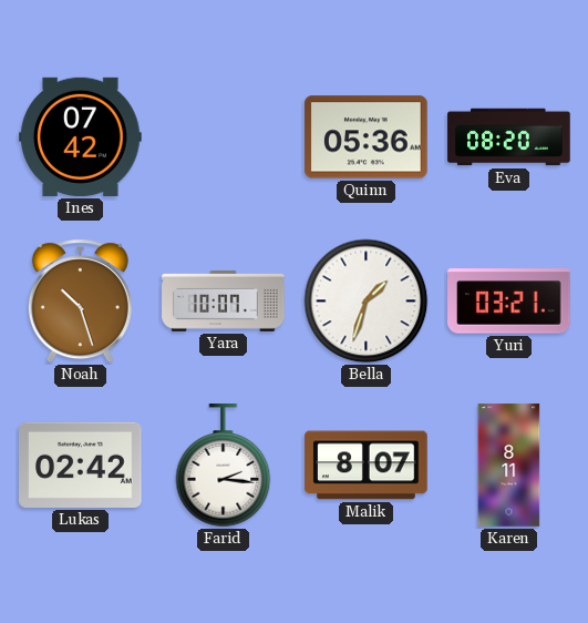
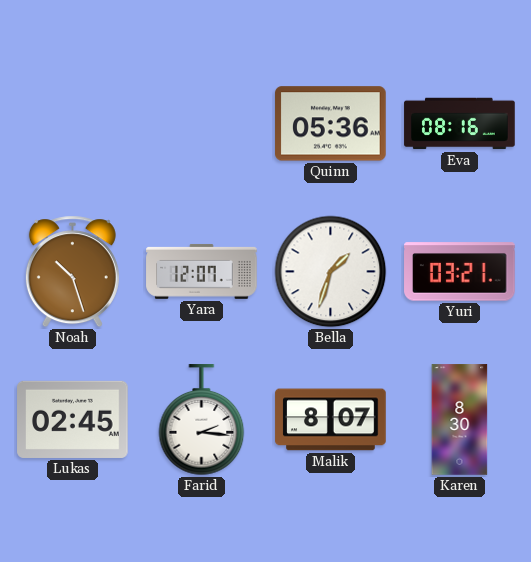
Ines: 07:42 -> none
Eva: 08:20 -> 08:16
Yara: 10:07 -> 12:07
Lukas: 02:42 -> 02:45
Karen: 8:11 -> 8:30
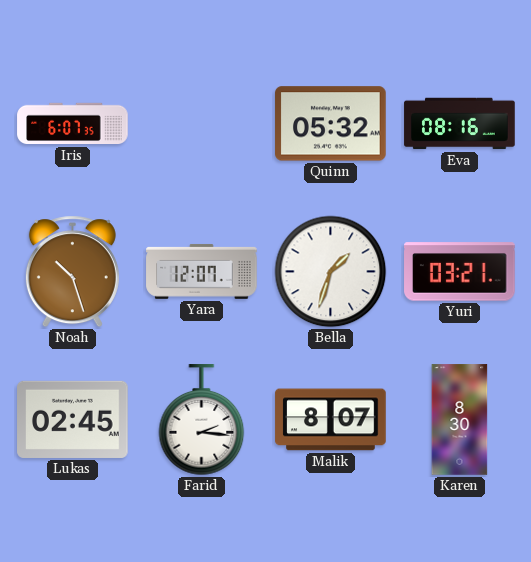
Iris: none -> 6:07
Quinn: 05:36 -> 05:32
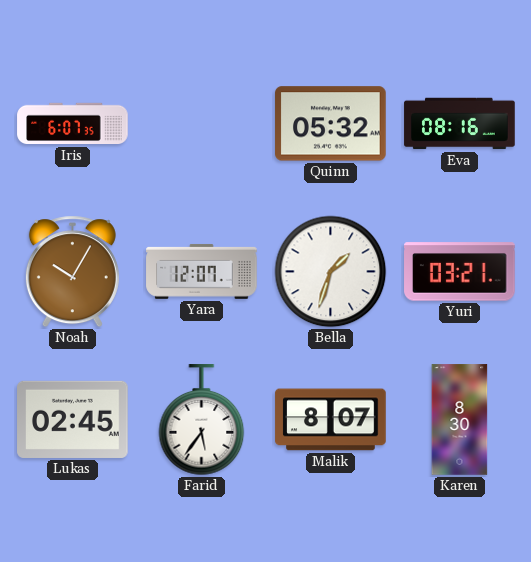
Noah: 10:27 -> 10:05
Farid: 2:16 -> 5:36
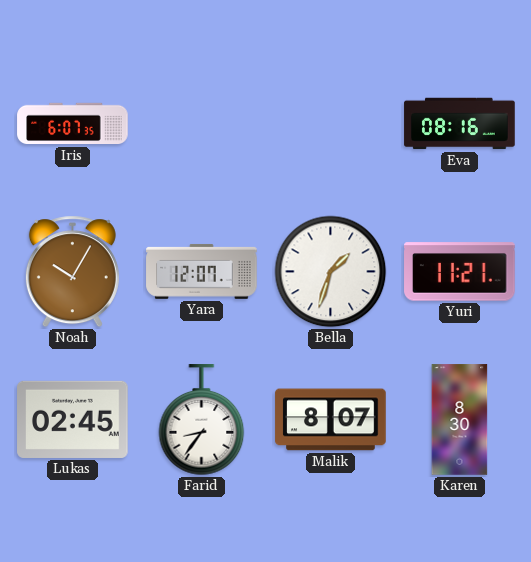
Quinn: 05:32 -> none
Yuri: 03:21 -> 11:21
Farid: 5:36 -> 8:36
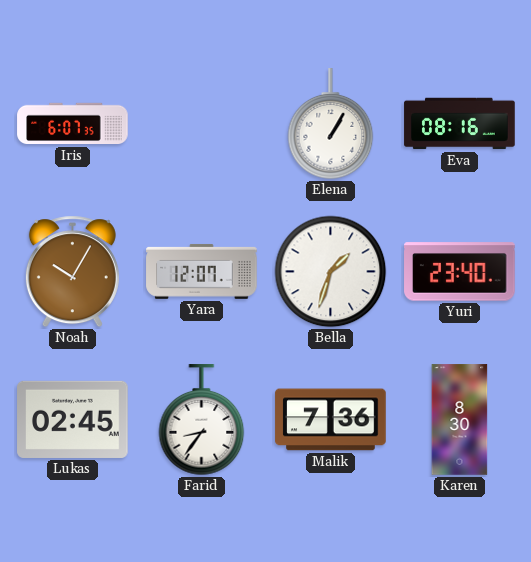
Elena: none -> 1:05
Yuri: 11:21 -> 23:40
Malik: 8:07 -> 7:36
